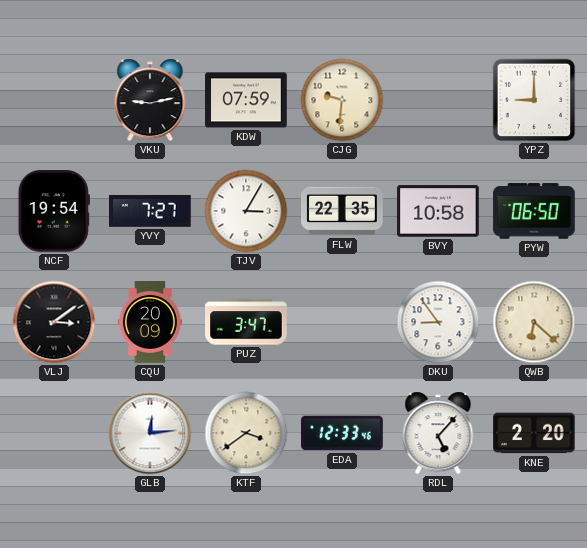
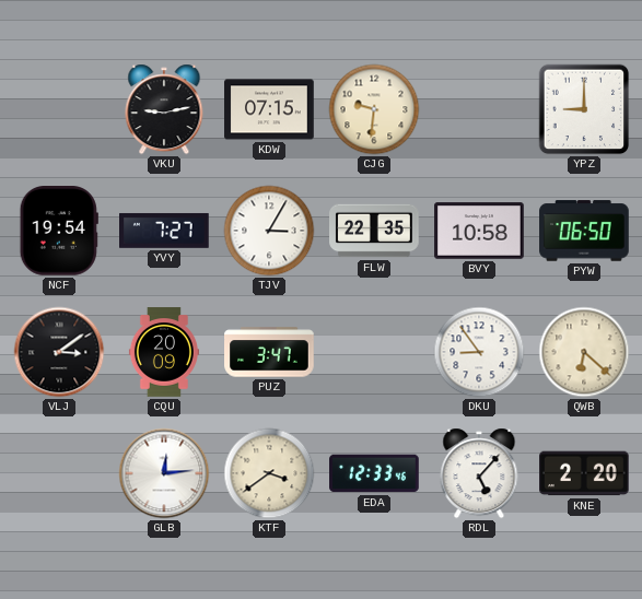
KDW: 07:59 -> 07:15
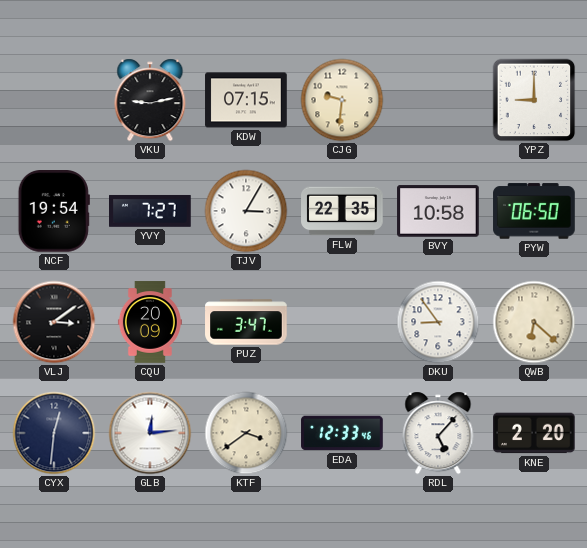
CYX: none -> 12:31
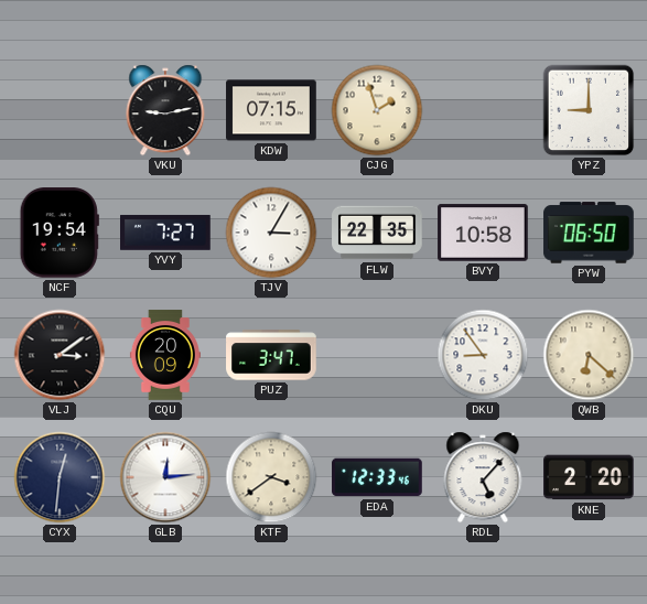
CJG: 9:31 -> 1:57
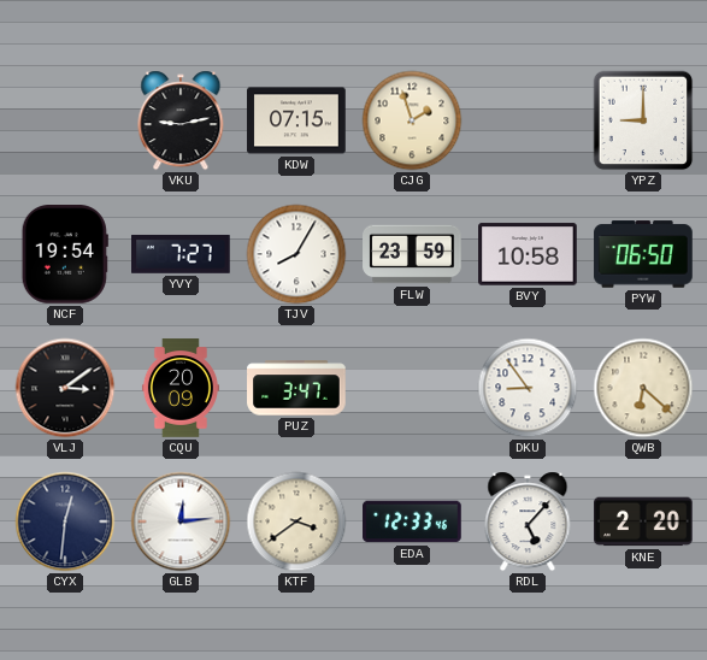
TJV: 3:05 -> 8:05
FLW: 22:35 -> 23:59
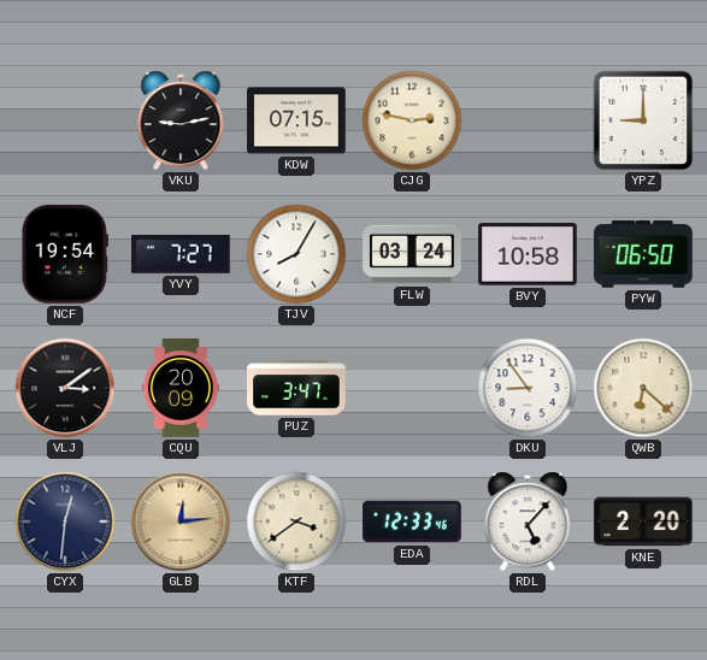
CJG: 1:57 -> 2:47
FLW: 23:59 -> 03:24
GLB dial: white -> champagne
